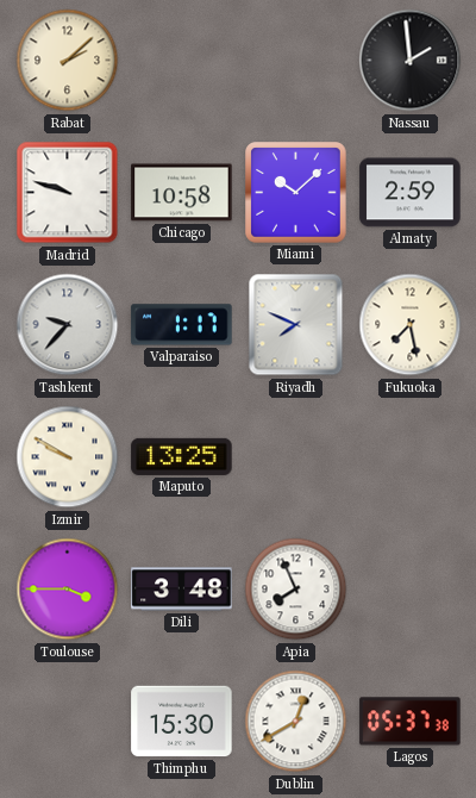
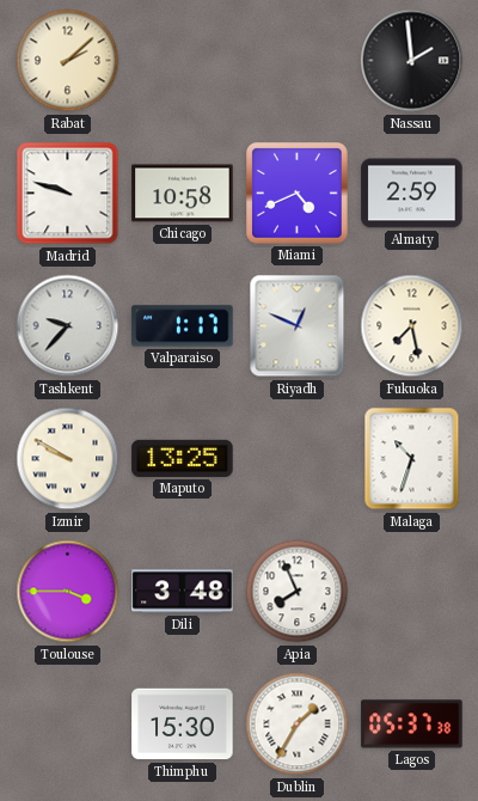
Miami: 10:08 -> 4:41
Riyadh: 7:49 -> 12:49
Malaga: none -> 10:33
Dublin: 12:40 -> 1:35
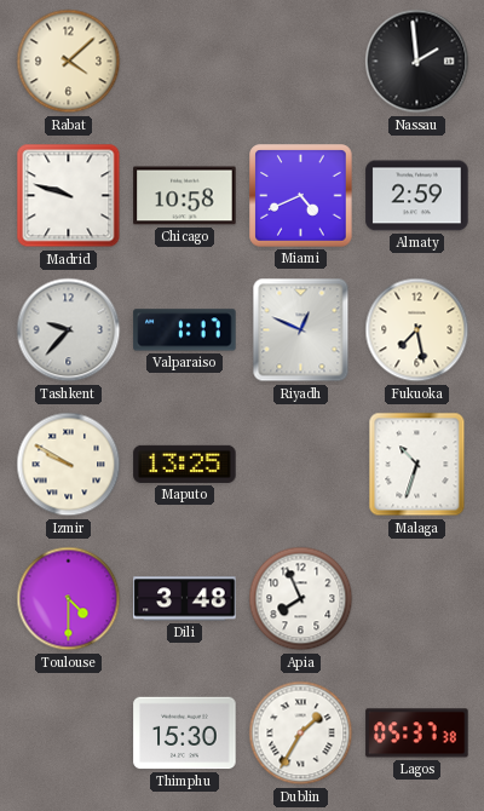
Rabat: 2:08 -> 4:08
Toulouse: 3:45 -> 4:30
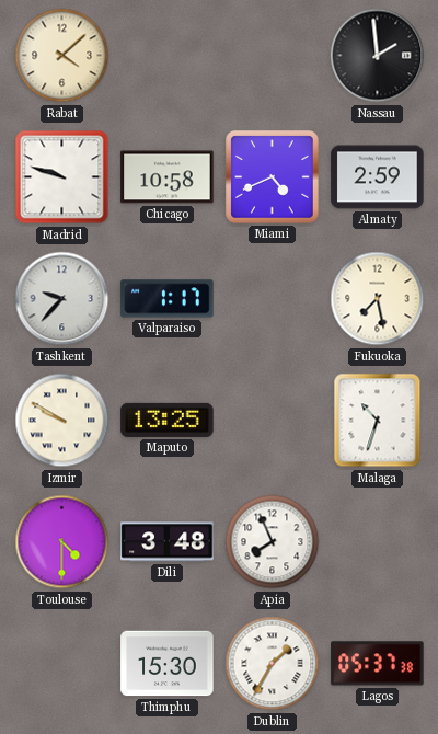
Riyadh: 12:49 -> none
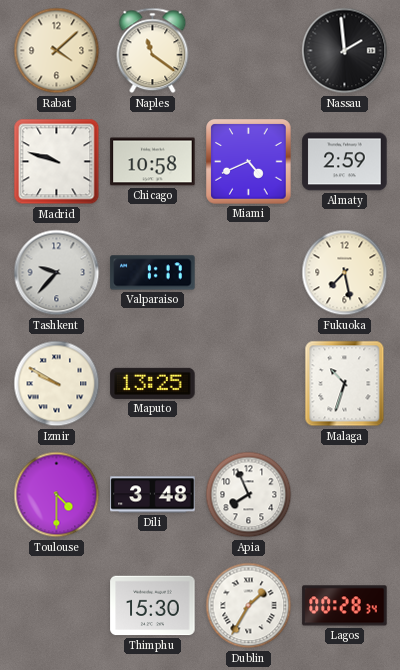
Naples: none -> 11:21
Lagos: 05:37 -> 00:28
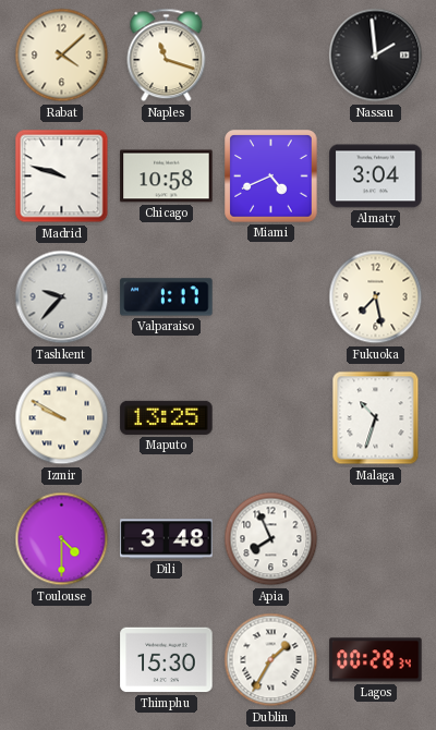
Naples: 11:21 -> 11:18
Almaty: 2:59 -> 3:04
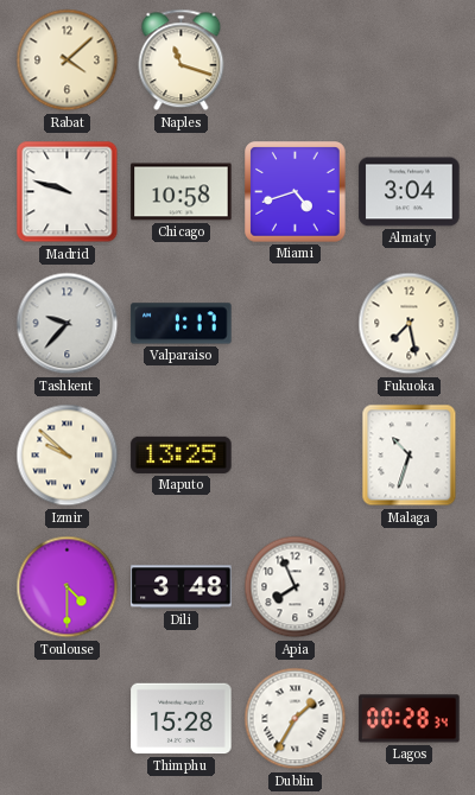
Nassau: 1:59 -> none
Miami: 4:41 -> 4:42
Izmir: 9:50 -> 9:52
Thimphu: 15:30 -> 15:28
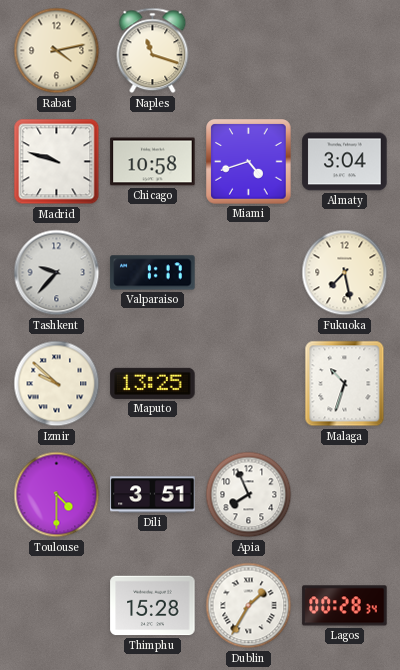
Rabat: 4:08 -> 4:13
Dili: 3:48 -> 3:51
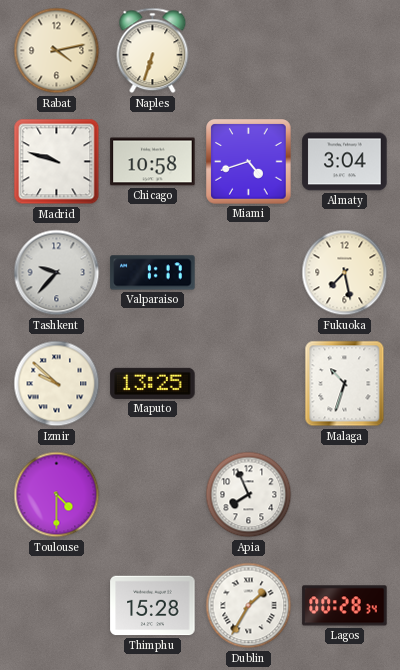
Naples: 11:18 -> 6:33
Dili: 3:51 -> none
